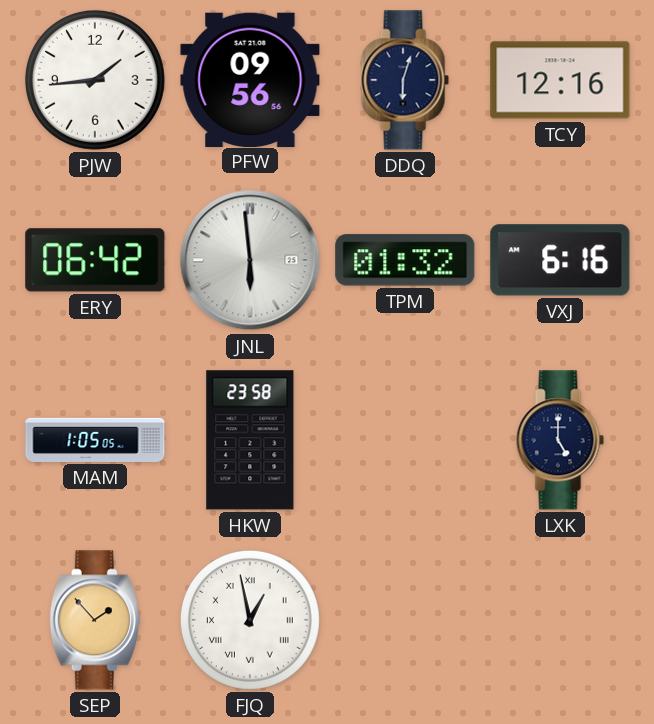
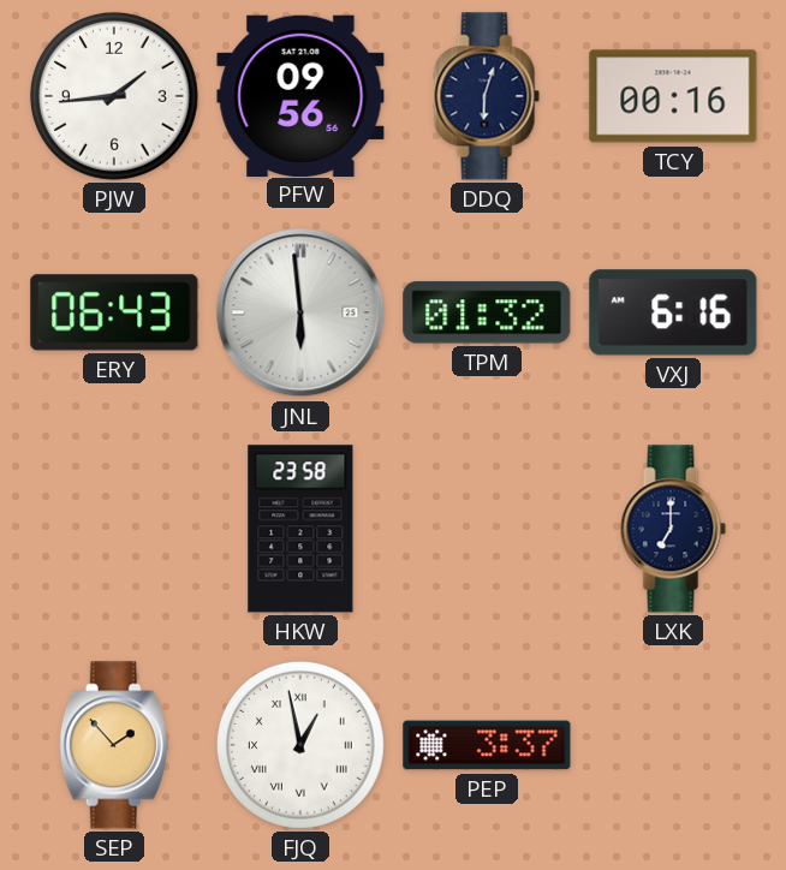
TCY: 12:16 -> 00:16
ERY: 06:42 -> 06:43
MAM: 1:05 -> none
LXK: 5:00 -> 7:00
PEP: none -> 3:37
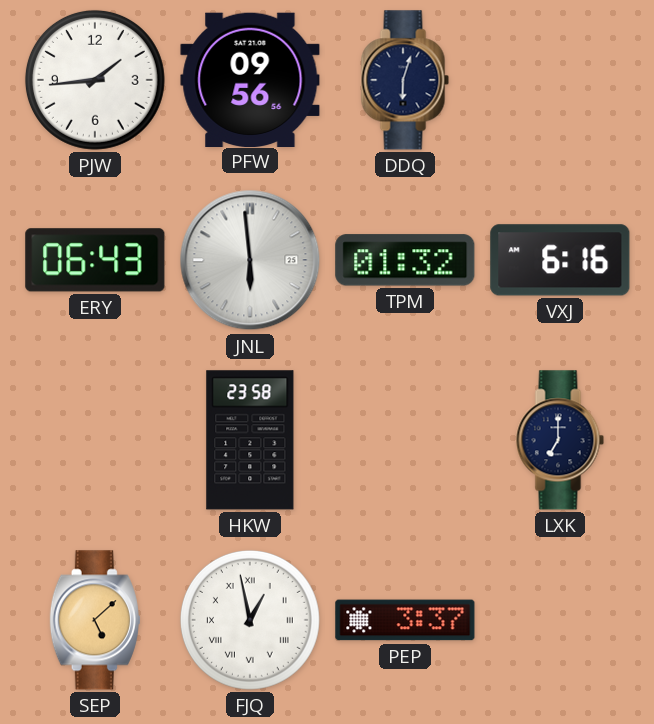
TCY: 00:16 -> none
SEP: 1:53 -> 5:08
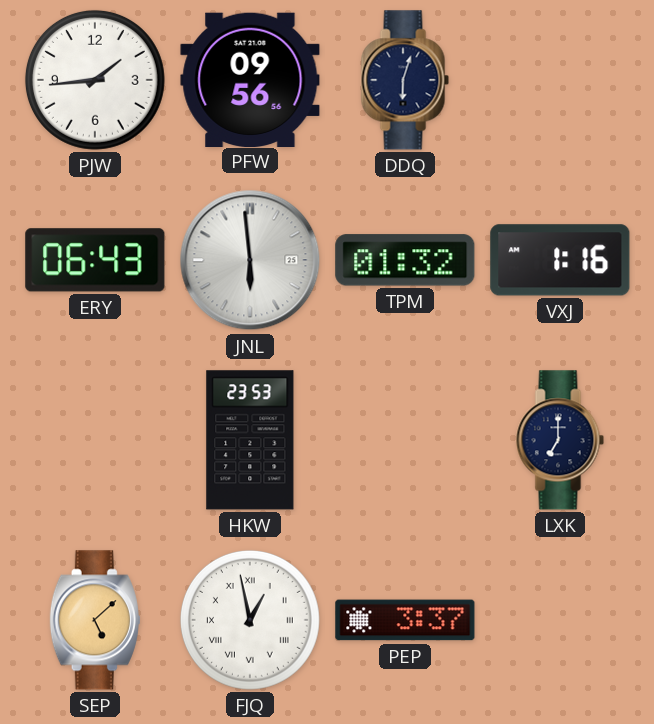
VXJ: 6:16 -> 1:16
HKW: 23:58 -> 23:53
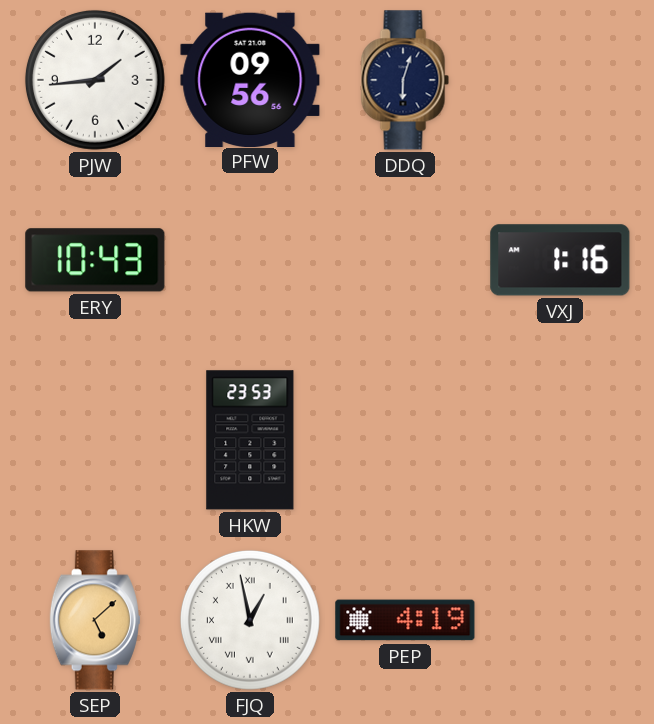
ERY: 06:43 -> 10:43
JNL: 5:59 -> none
TPM: 01:32 -> none
LXK: 7:00 -> none
PEP: 3:37 -> 4:19
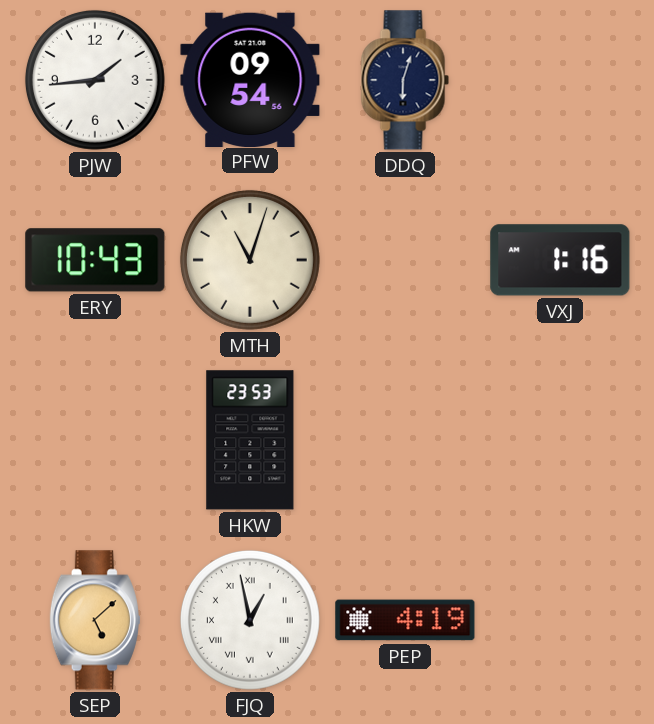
PFW: 09:56 -> 09:54
MTH: none -> 11:03
